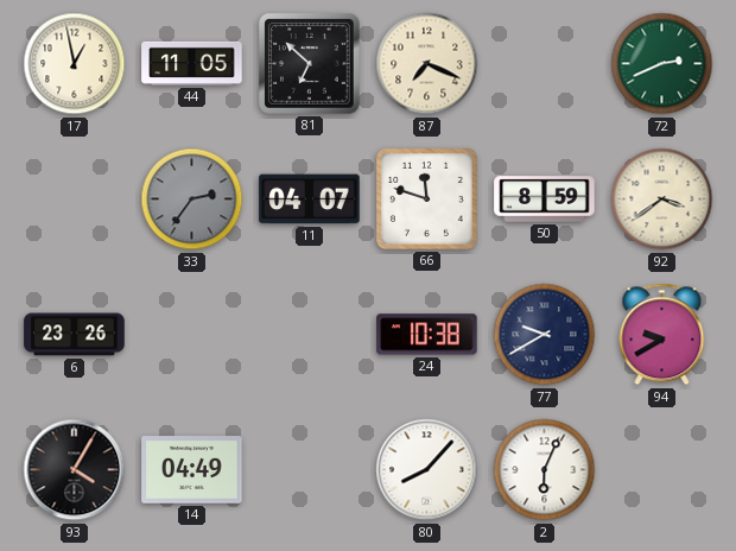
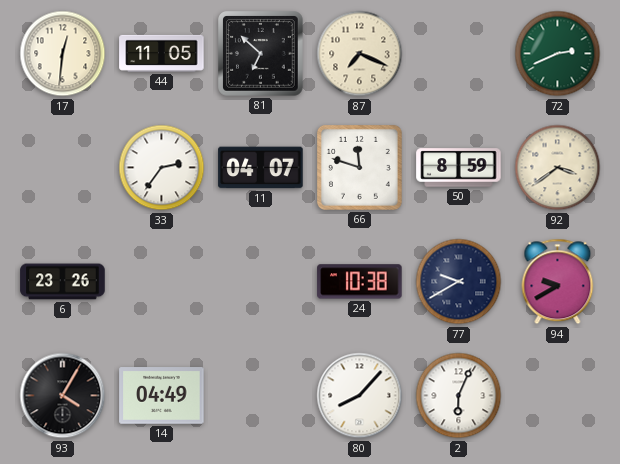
17: 12:58 -> 12:31
33 dial: grey -> white
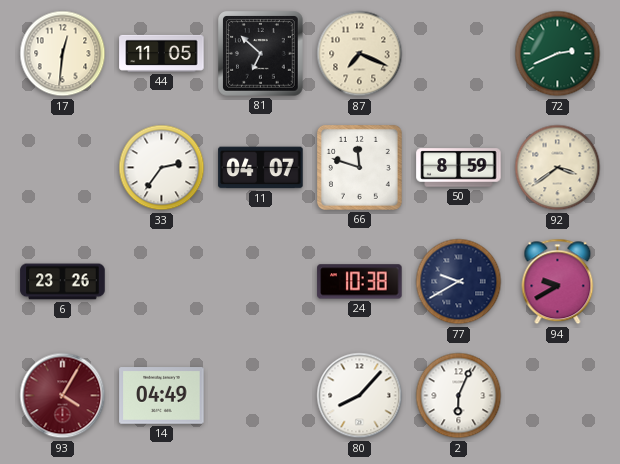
93 dial: black -> burgundy
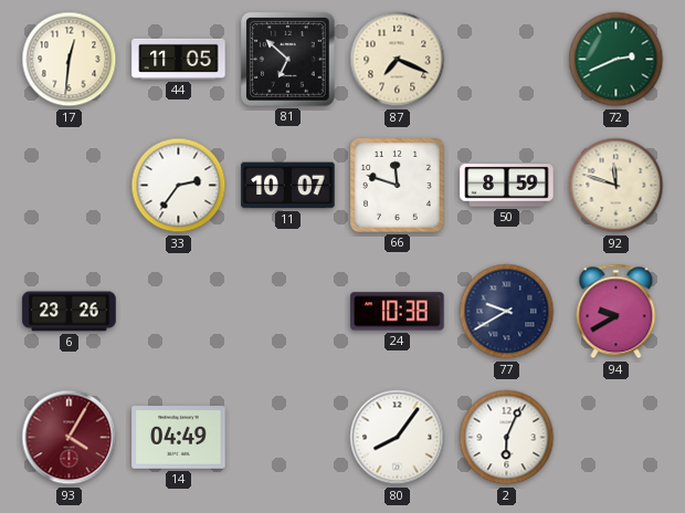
11: 04:07 -> 10:07
92: 3:39 -> 11:48
80: 8:07 -> 8:06
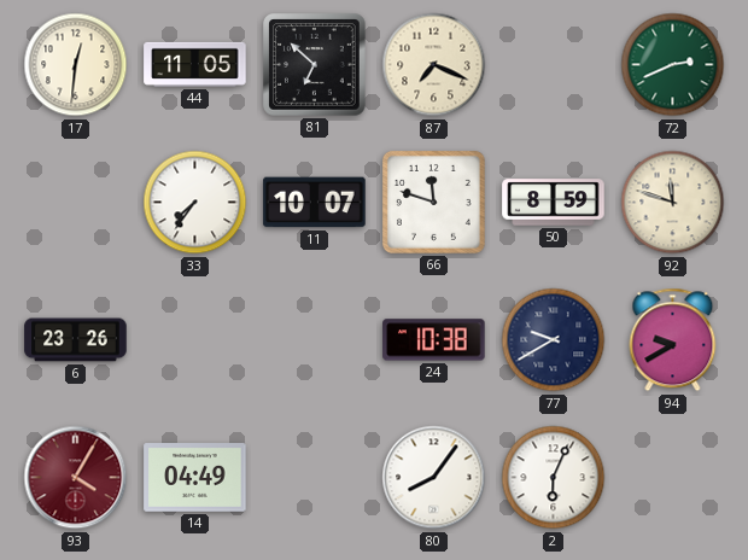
33: 2:36 -> 7:36
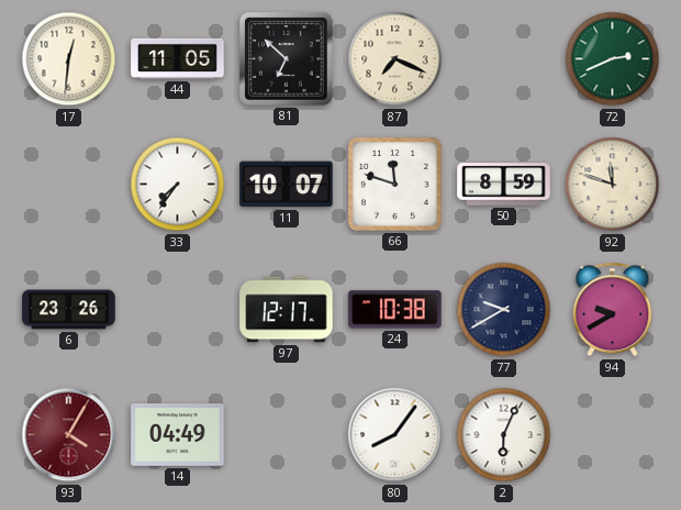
97: none -> 12:17
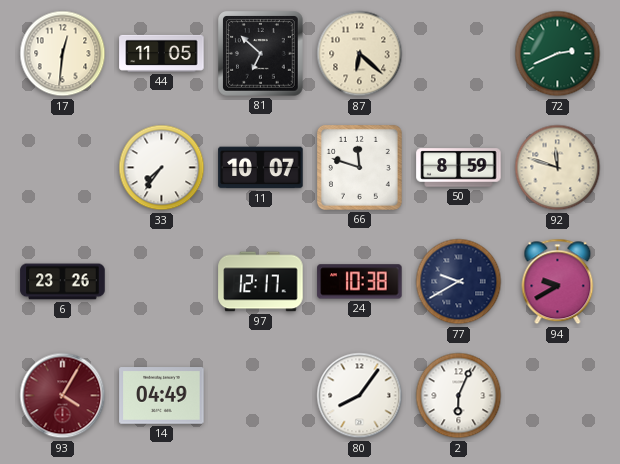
87: 7:19 -> 6:22
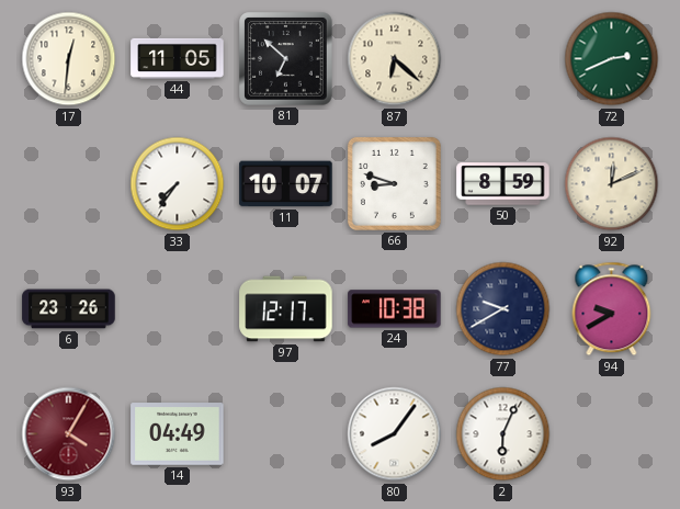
66: 11:48 -> 8:48
92: 11:48 -> 12:11
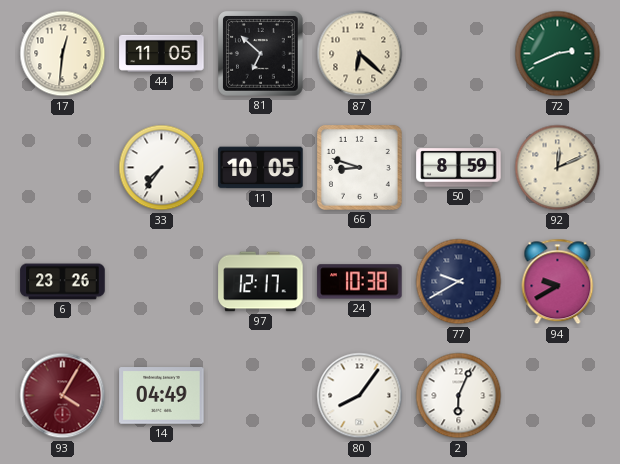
11: 10:07 -> 10:05
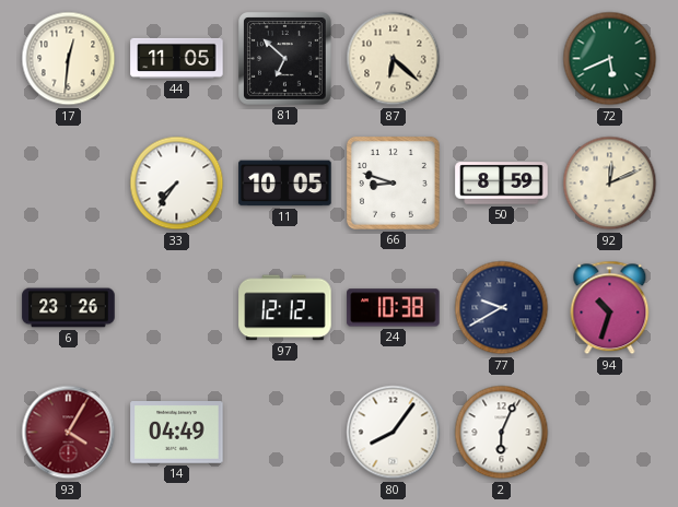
72: 2:41 -> 5:41
97: 12:17 -> 12:12
94: 9:40 -> 10:33
